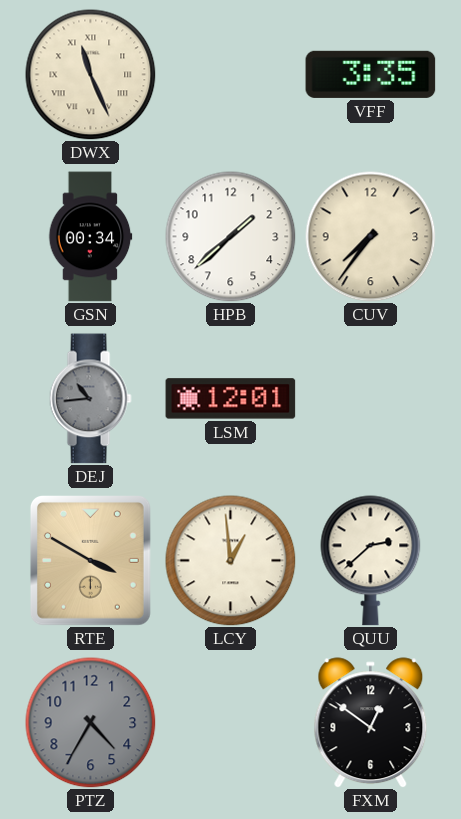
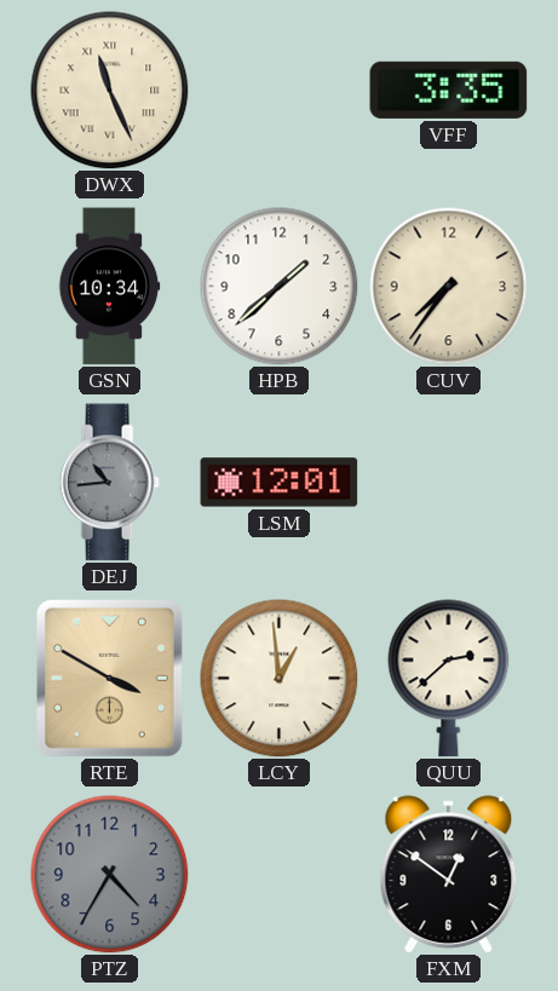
GSN: 00:34 -> 10:34
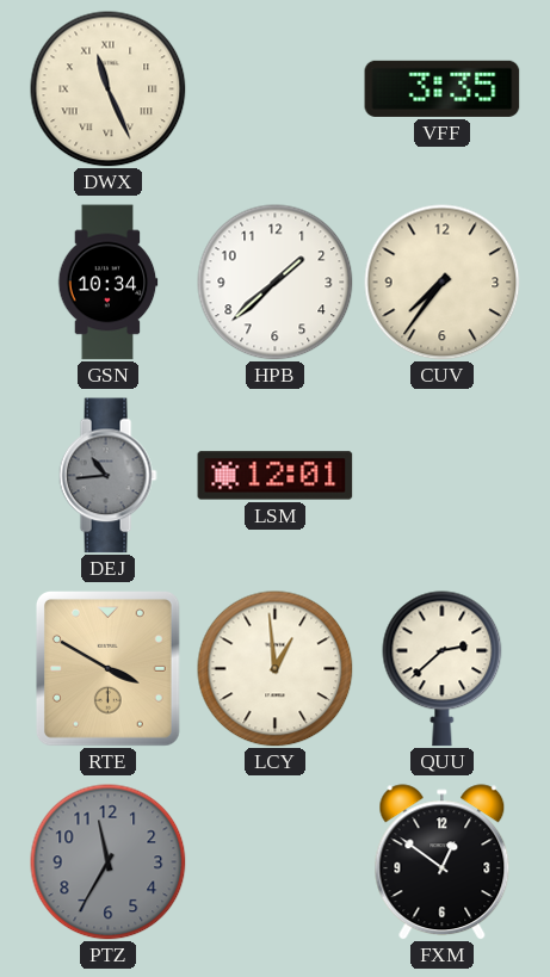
PTZ: 4:35 -> 11:35
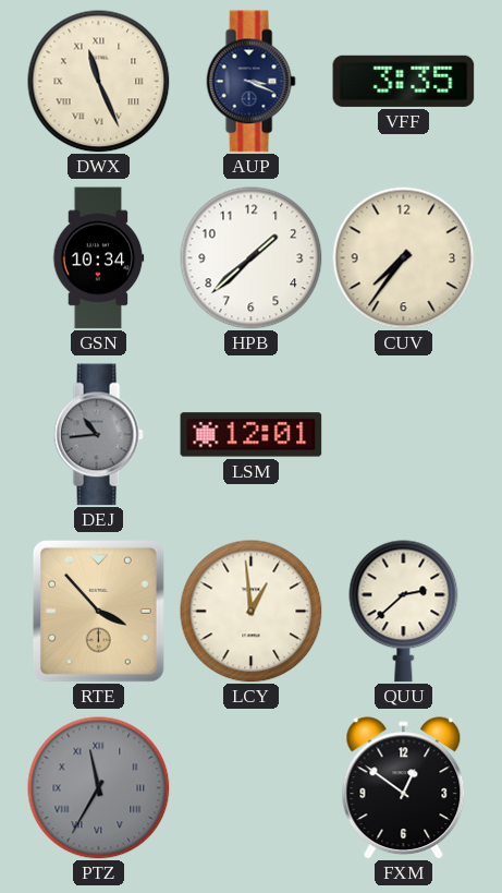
AUP: none -> 3:19
RTE: 3:50 -> 3:53
PTZ numerals: Arabic -> Roman
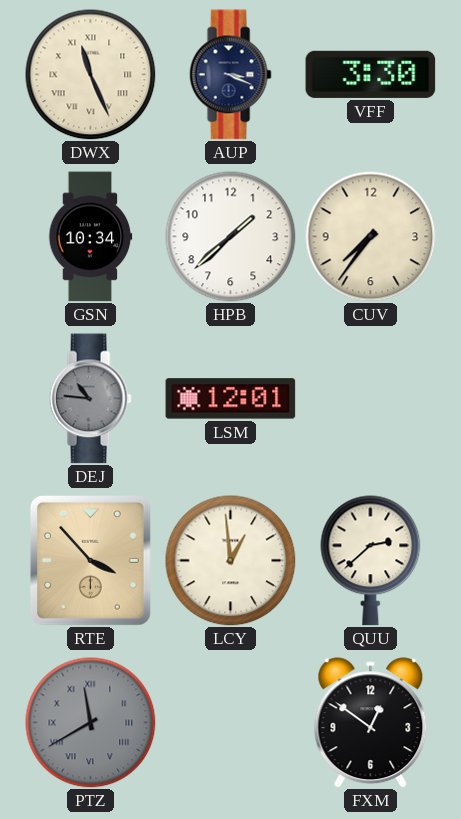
VFF: 3:35 -> 3:30
DEJ: 10:44 -> 10:46
PTZ: 11:35 -> 11:40
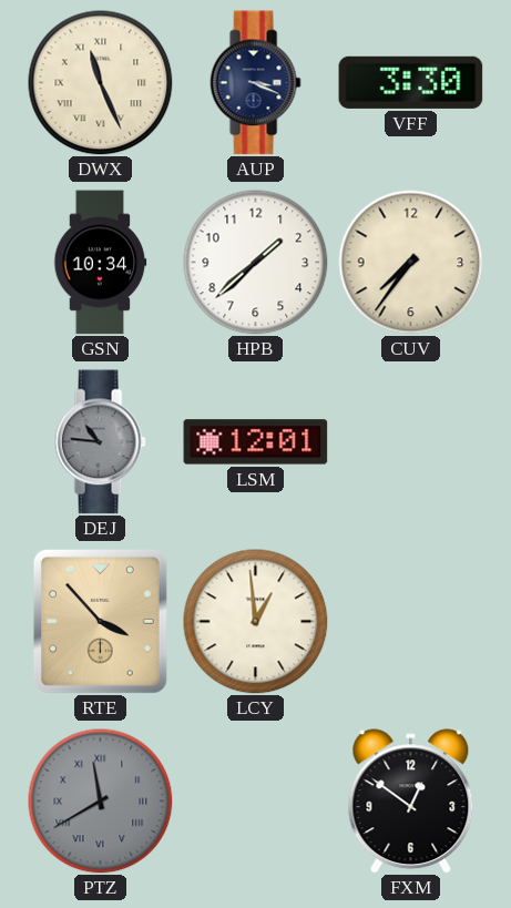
QUU: 2:38 -> none
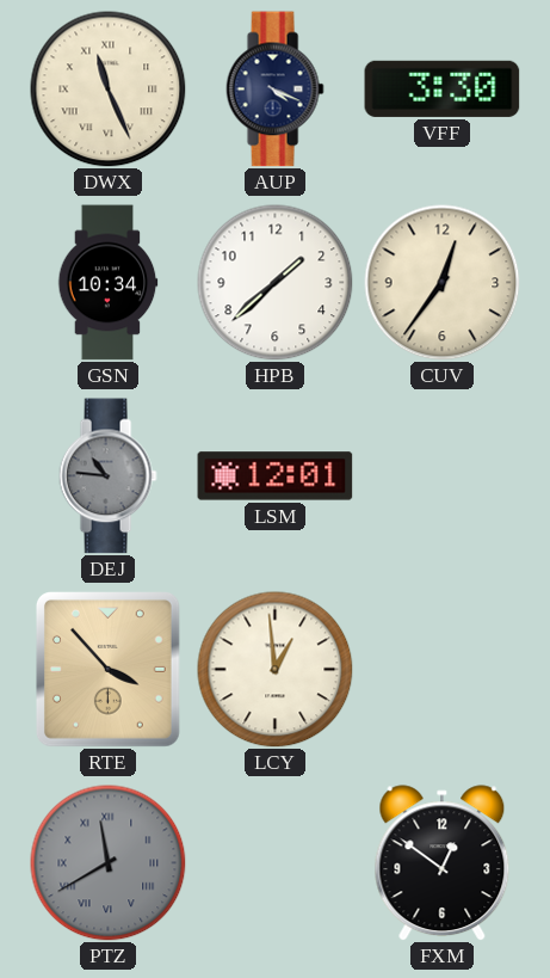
AUP: 3:19 -> 4:19
CUV: 7:36 -> 12:36
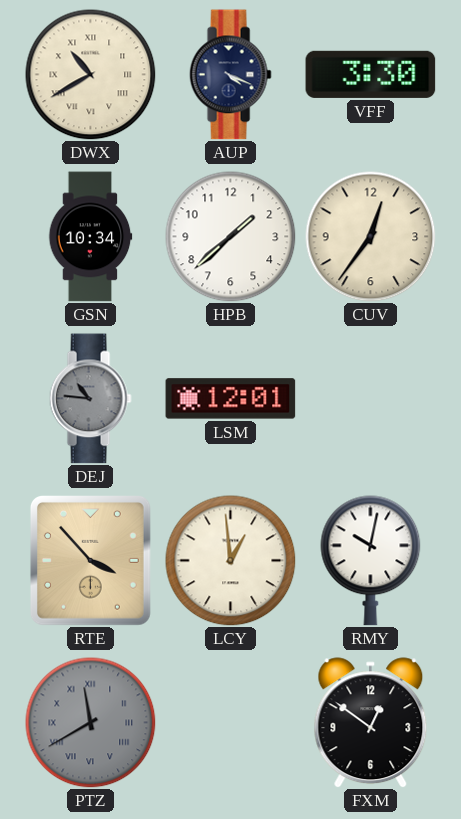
DWX: 11:26 -> 10:40
RMY: none -> 10:02
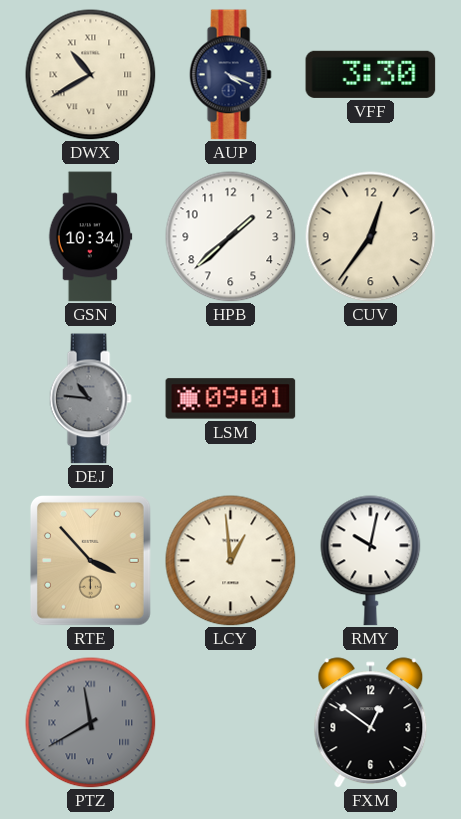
LSM: 12:01 -> 09:01
